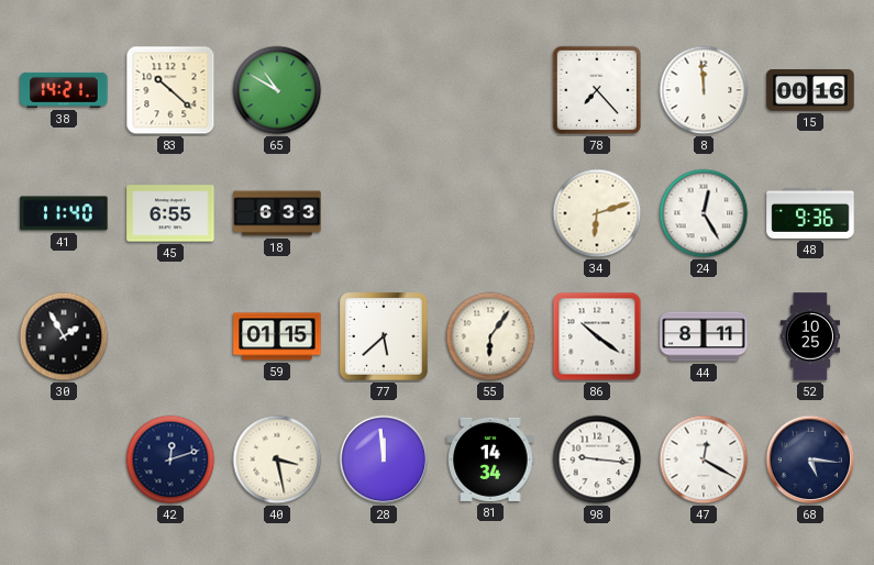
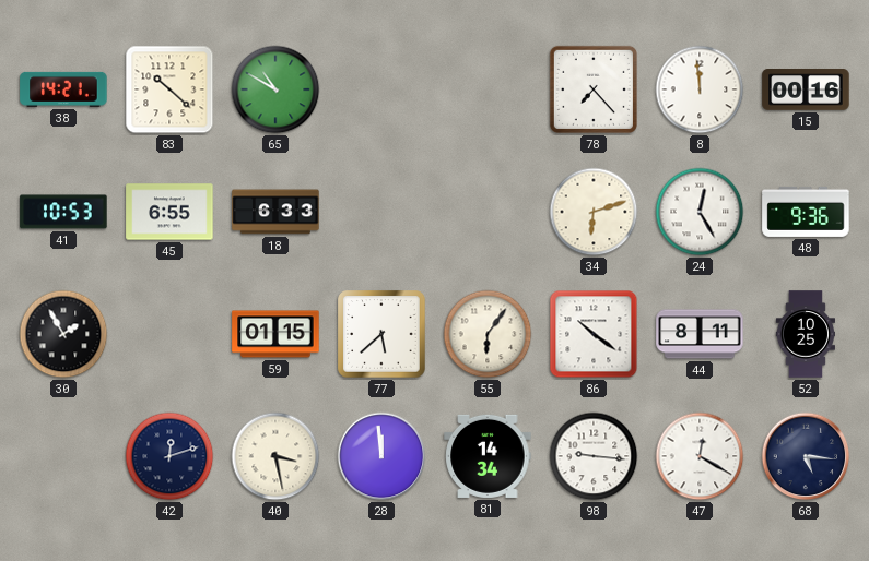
41: 11:40 -> 10:53
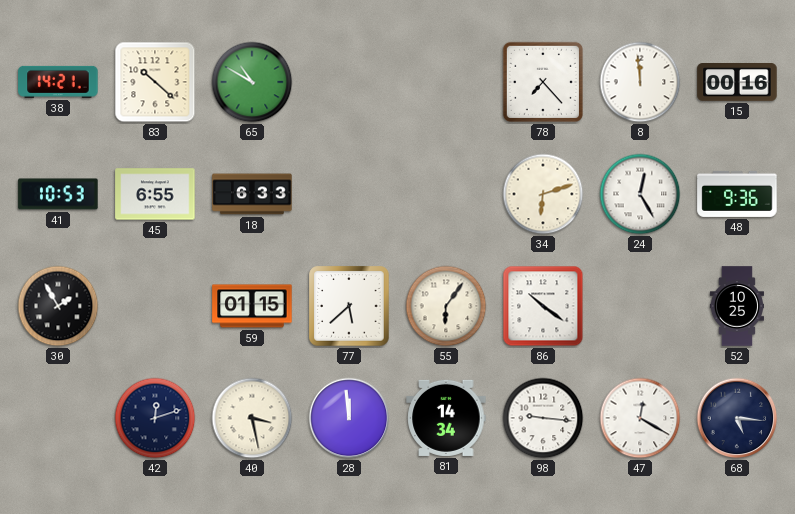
44: 8:11 -> none
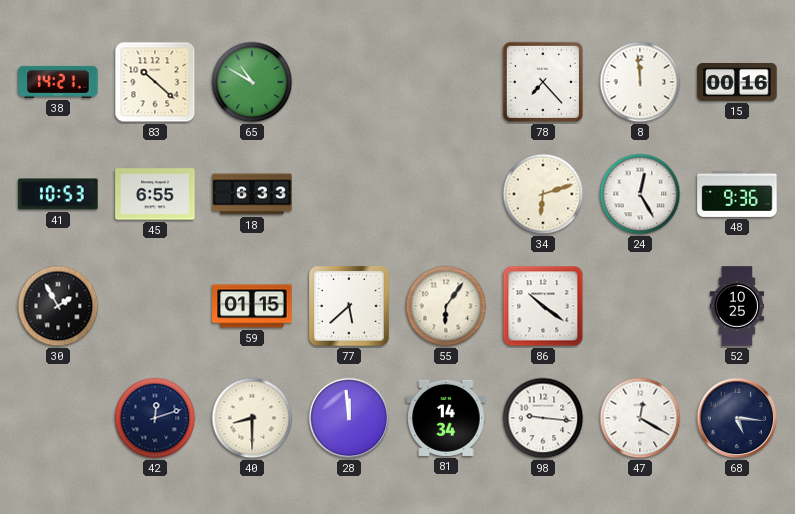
40: 3:28 -> 8:30
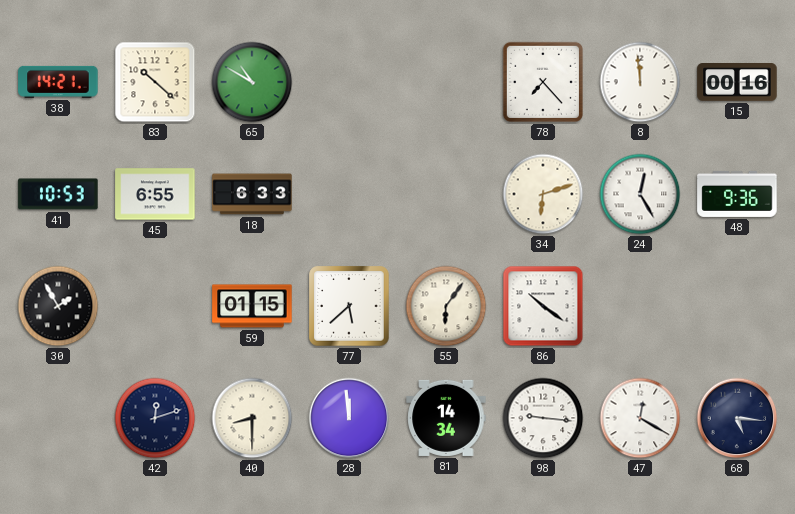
52: 10:25 -> none
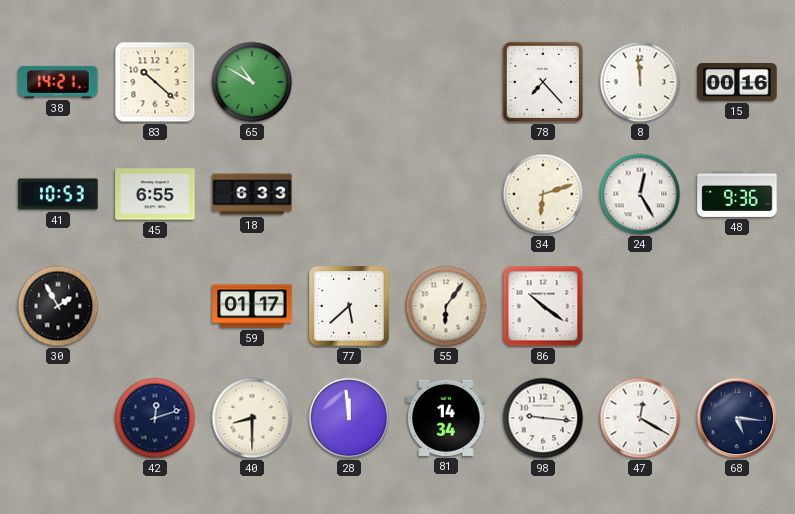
59: 01:15 -> 01:17
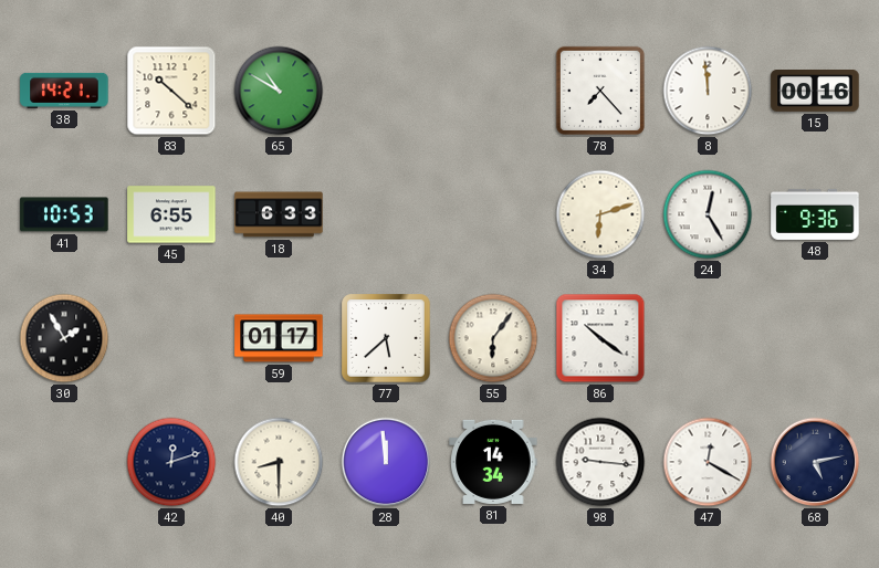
68: 5:16 -> 5:13
